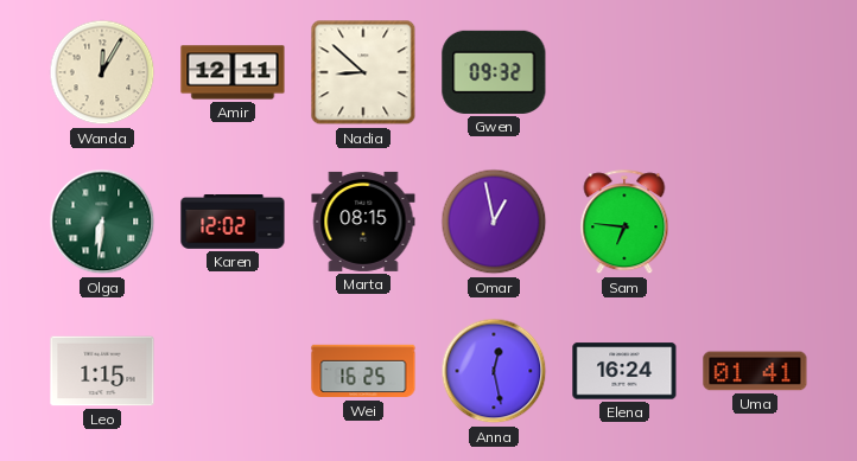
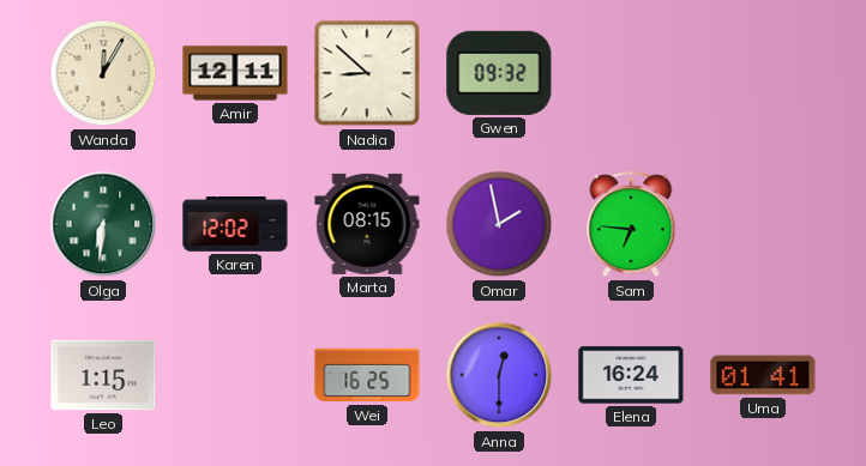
Omar: 12:58 -> 1:58
Anna: 12:28 -> 12:30
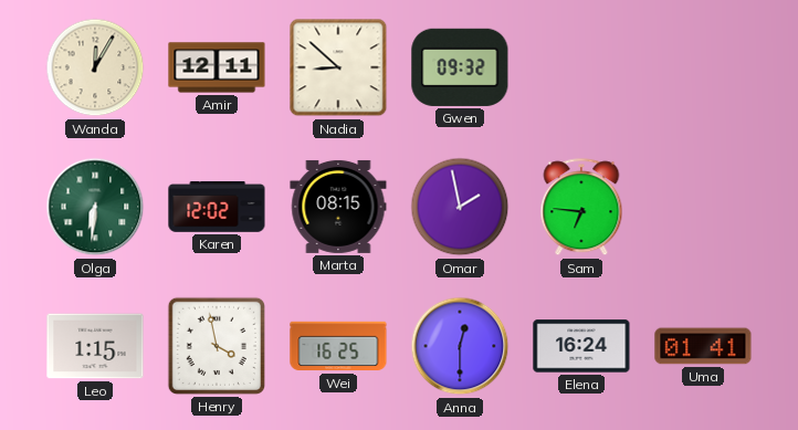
Henry: none -> 3:58
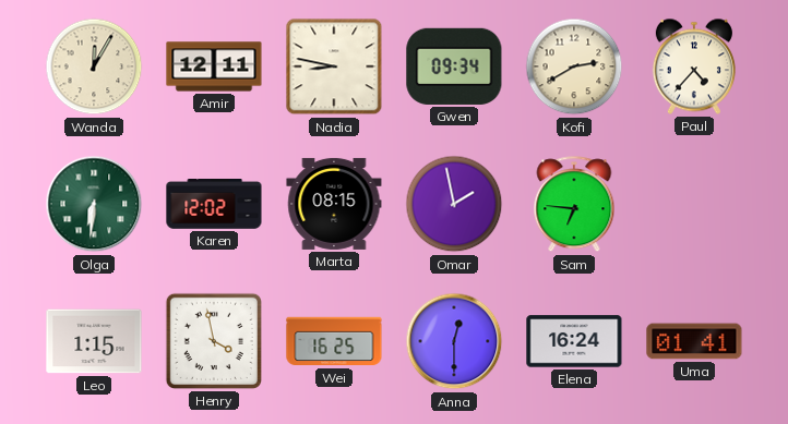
Nadia: 8:52 -> 8:47
Gwen: 09:32 -> 09:34
Kofi: none -> 2:40
Paul: none -> 4:37
